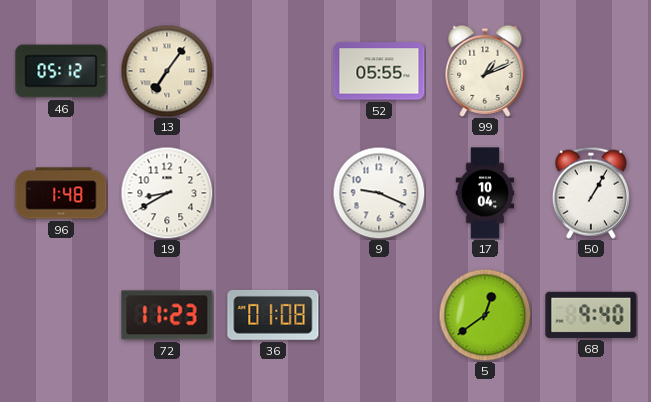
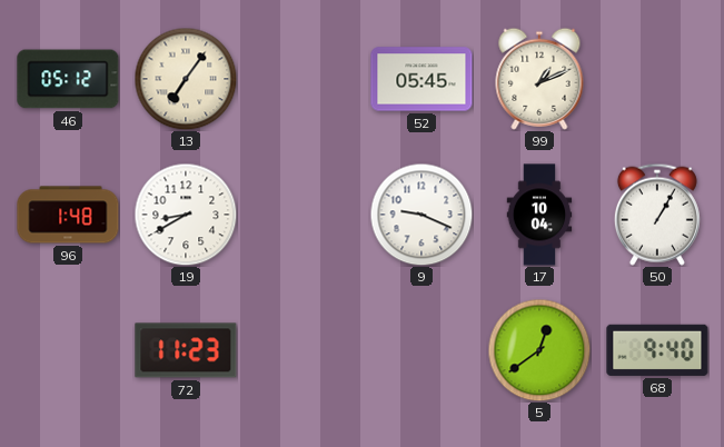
52: 05:55 -> 05:45
36: 01:08 -> none
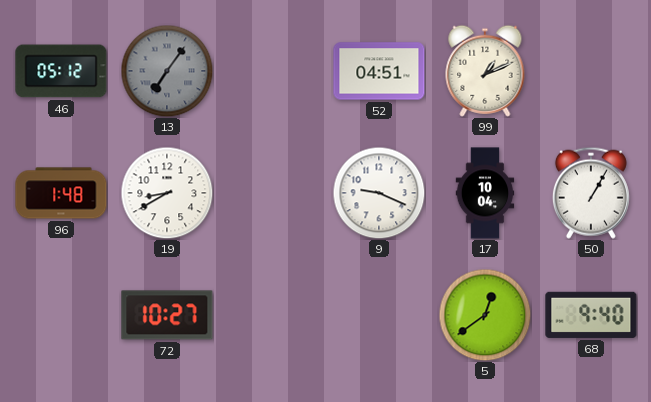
13 dial: cream -> grey
52: 05:45 -> 04:51
72: 11:23 -> 10:27
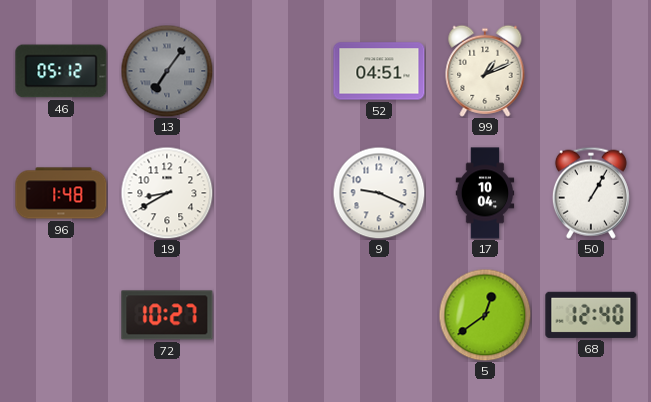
68: 9:40 -> 12:40
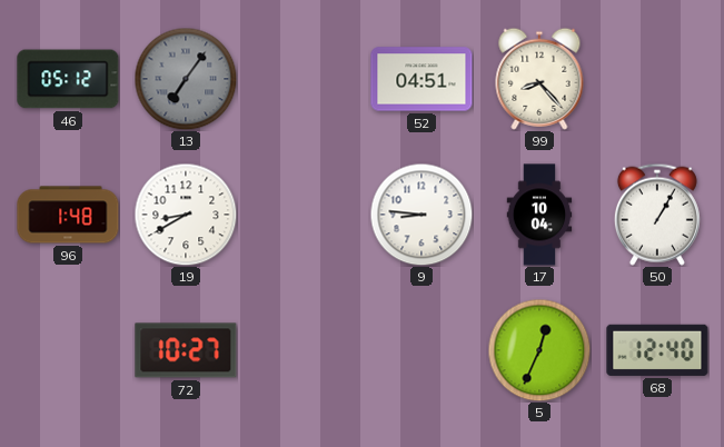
99: 1:11 -> 8:23
9: 9:19 -> 8:46
5: 12:39 -> 12:34
